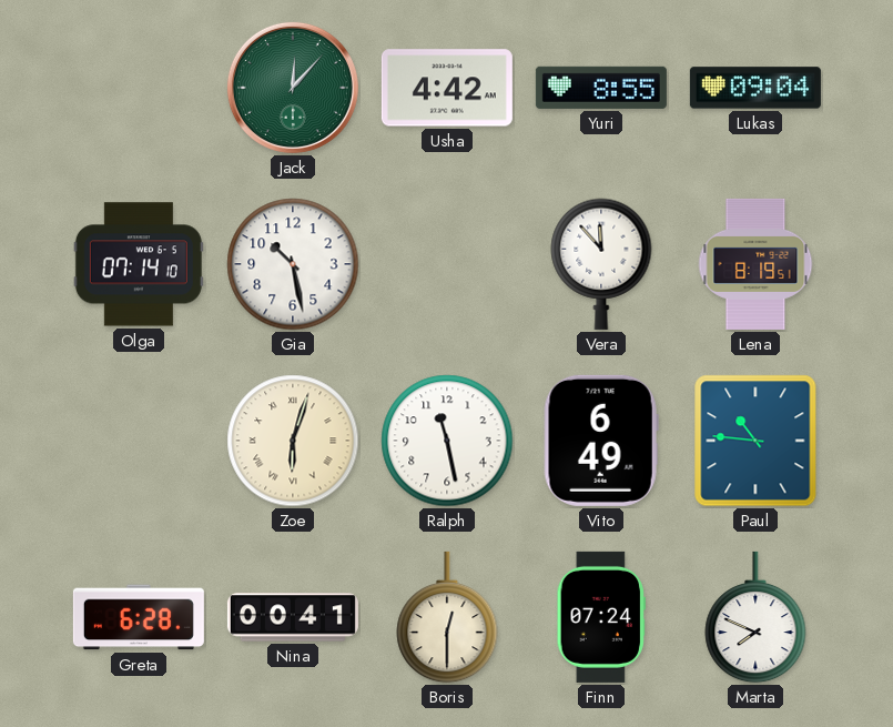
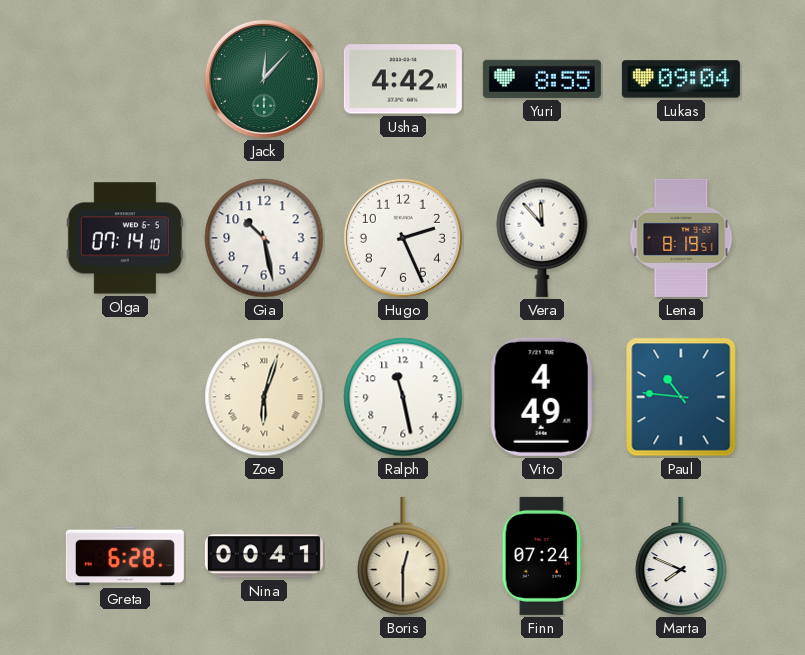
Hugo: none -> 2:26
Vito: 6:49 -> 4:49
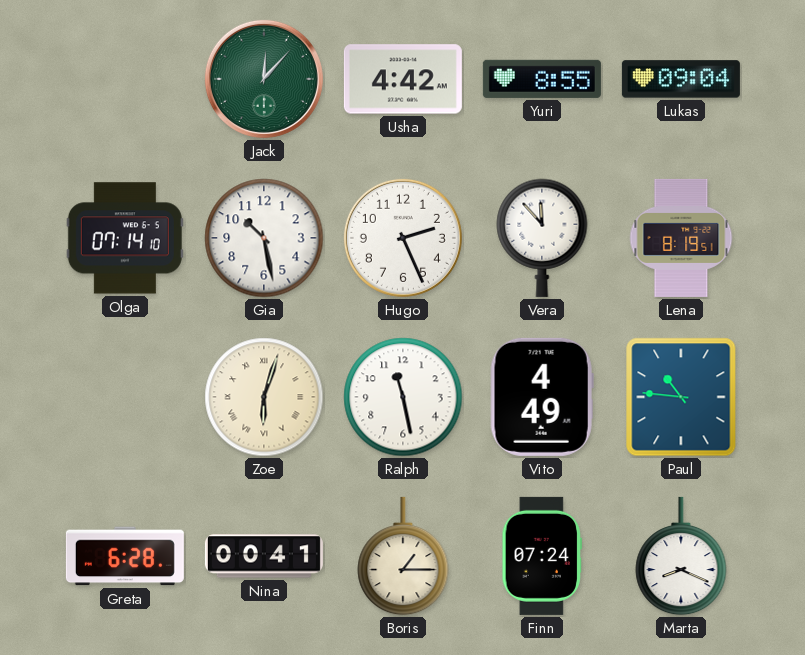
Boris: 12:30 -> 1:15
Marta: 7:49 -> 8:19
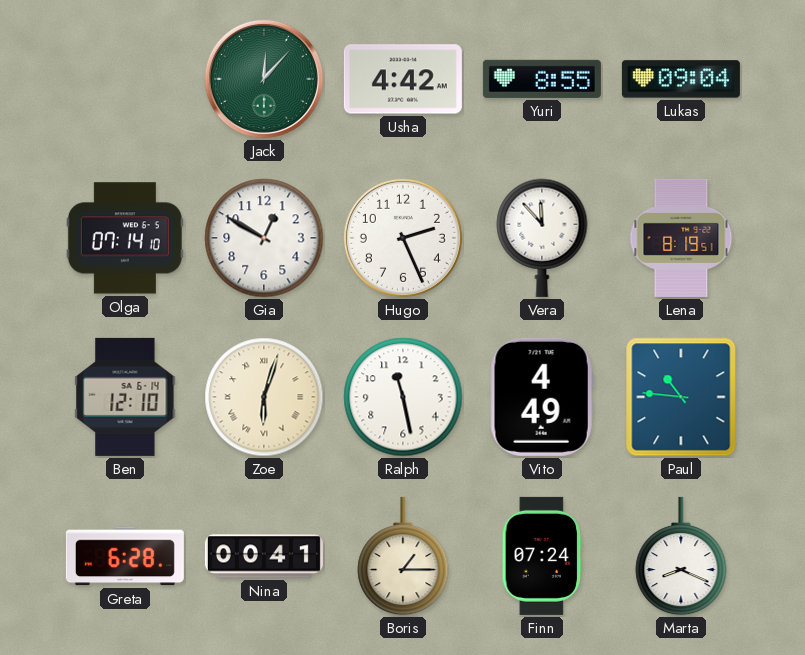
Gia: 10:28 -> 12:50
Ben: none -> 12:10
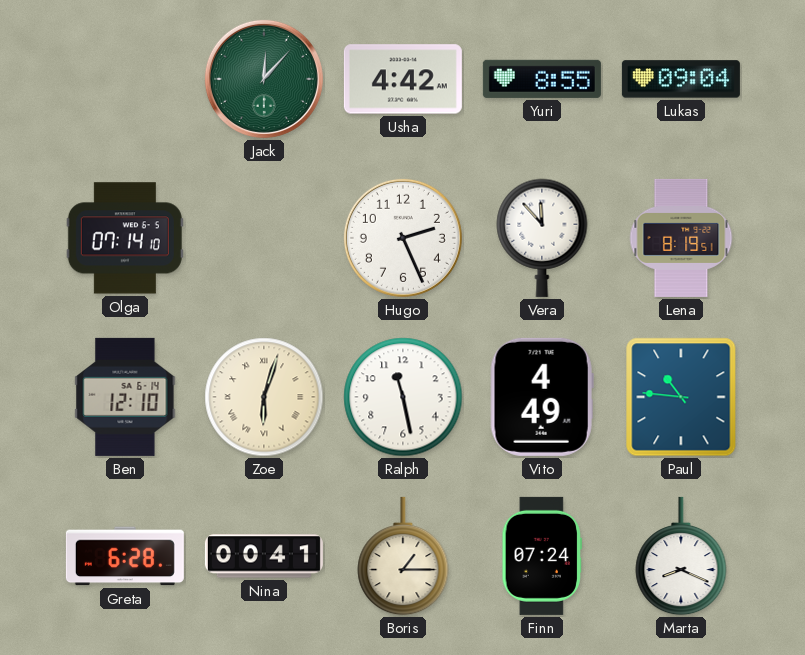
Gia: 12:50 -> none
